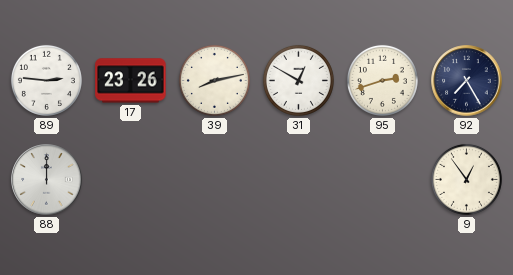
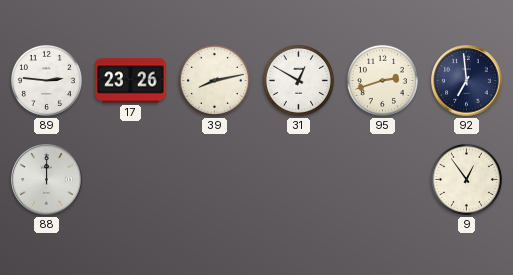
92: 7:25 -> 6:59
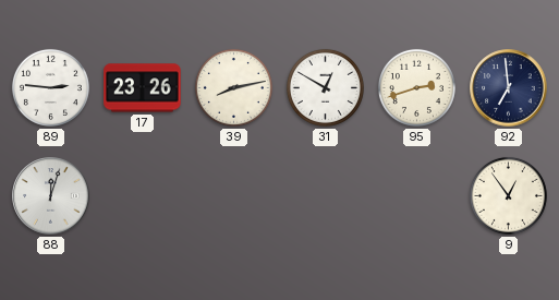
88: 12:00 -> 12:03
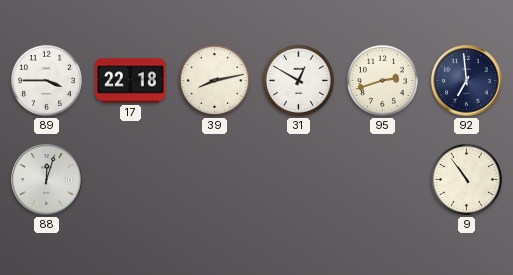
89: 2:46 -> 3:45
17: 23:26 -> 22:18
9: 12:54 -> 10:54
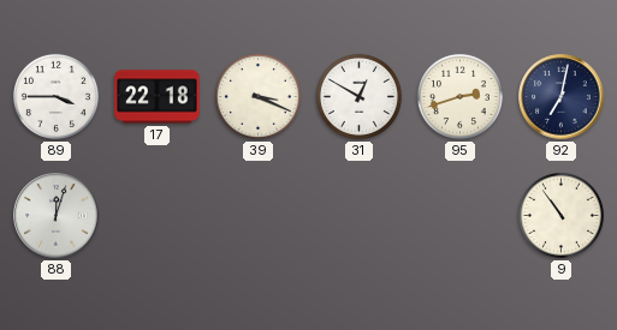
39: 8:13 -> 3:19
92: 6:59 -> 7:02
